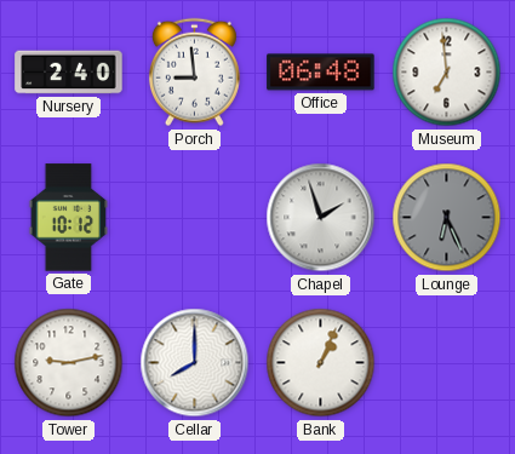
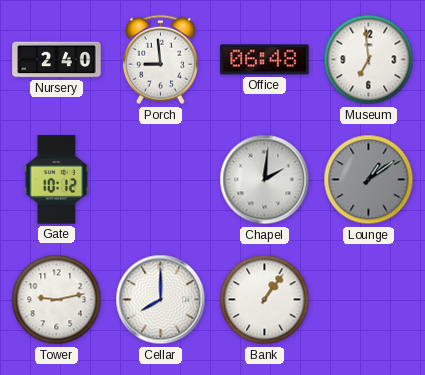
Chapel: 1:57 -> 2:01
Lounge: 6:26 -> 1:09
Bank: 1:04 -> 1:06
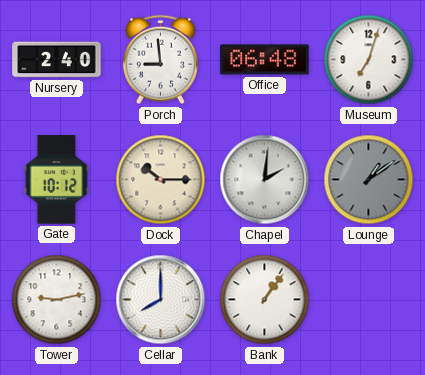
Museum: 6:59 -> 7:03
Dock: none -> 10:15
